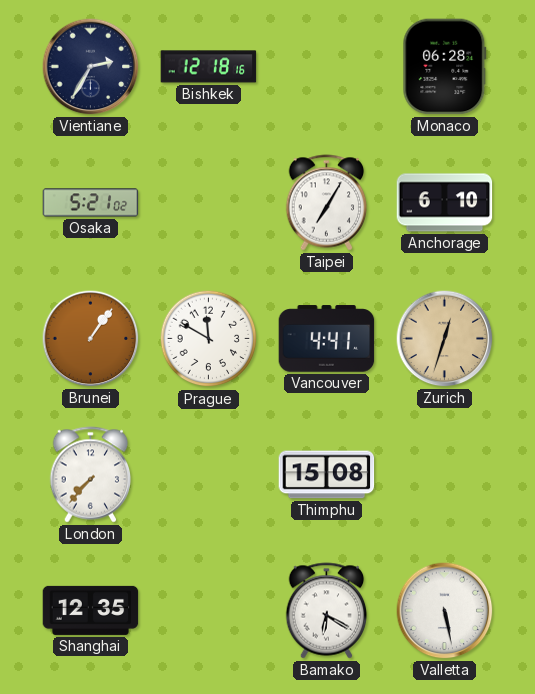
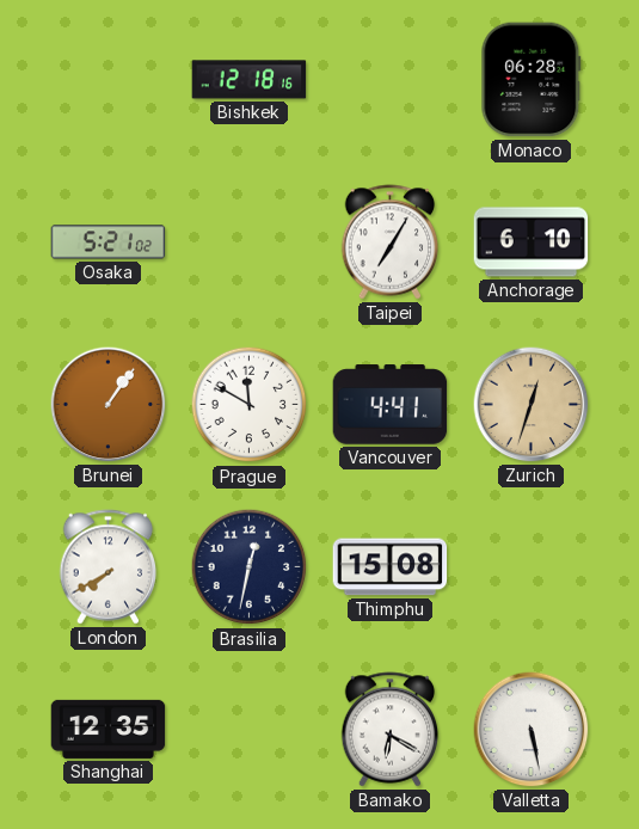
Vientiane: 2:35 -> none
London: 7:37 -> 7:40
Brasilia: none -> 12:32
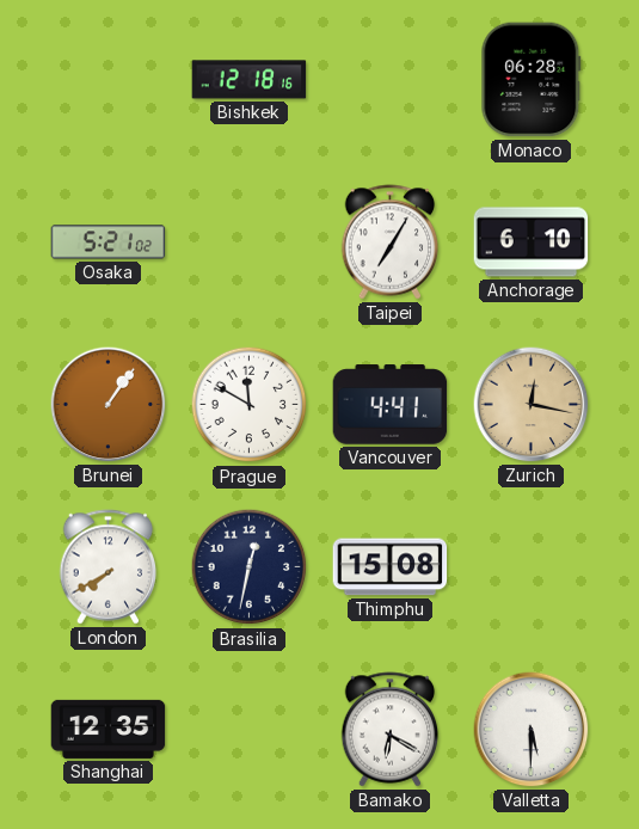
Zurich: 12:33 -> 12:17
Valletta: 5:28 -> 5:30
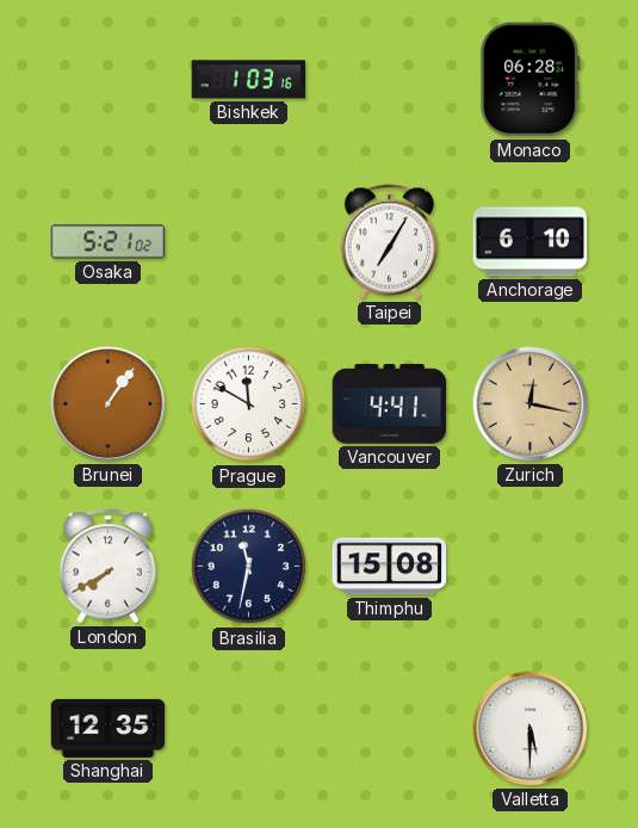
Bishkek: 12:18 -> 1:03
Brasilia: 12:32 -> 11:32
Bamako: 6:20 -> none
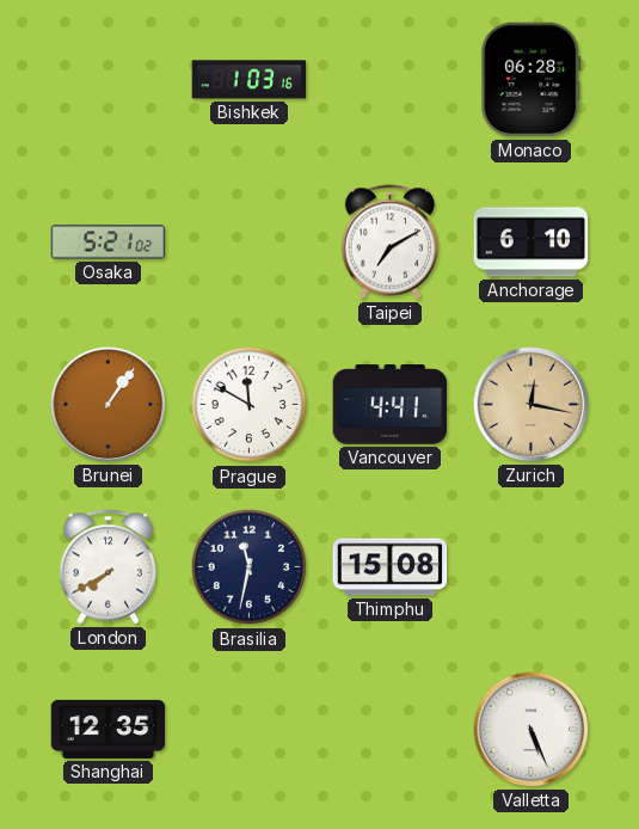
Taipei: 7:05 -> 7:10
Valletta: 5:30 -> 5:26
